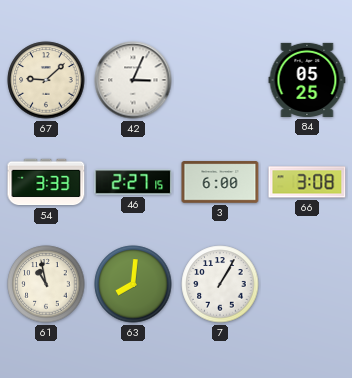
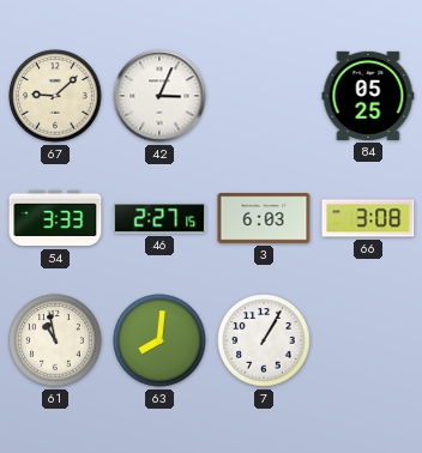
3: 6:00 -> 6:03
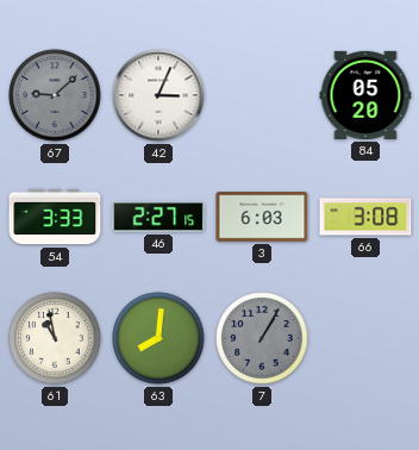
67 dial: cream -> grey
84: 05:25 -> 05:20
7 dial: white -> grey
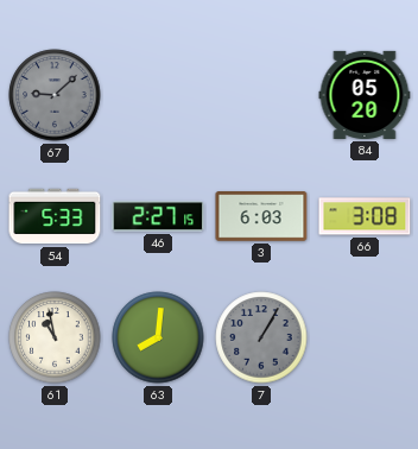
42: 3:04 -> none
54: 3:33 -> 5:33
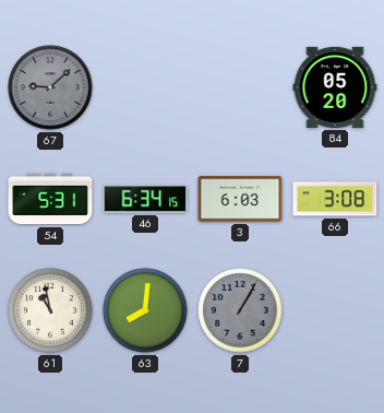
54: 5:33 -> 5:31
46: 2:27 -> 6:34
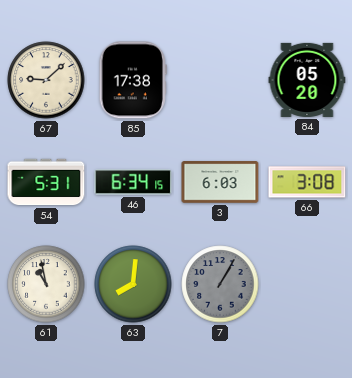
67 dial: grey -> cream
85: none -> 17:38
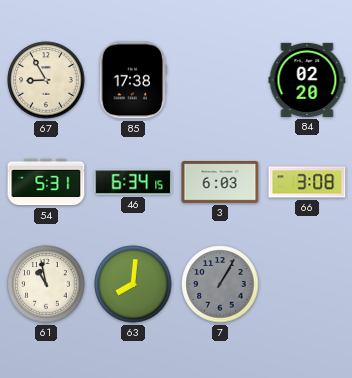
67: 9:08 -> 8:55
84: 05:20 -> 02:20
